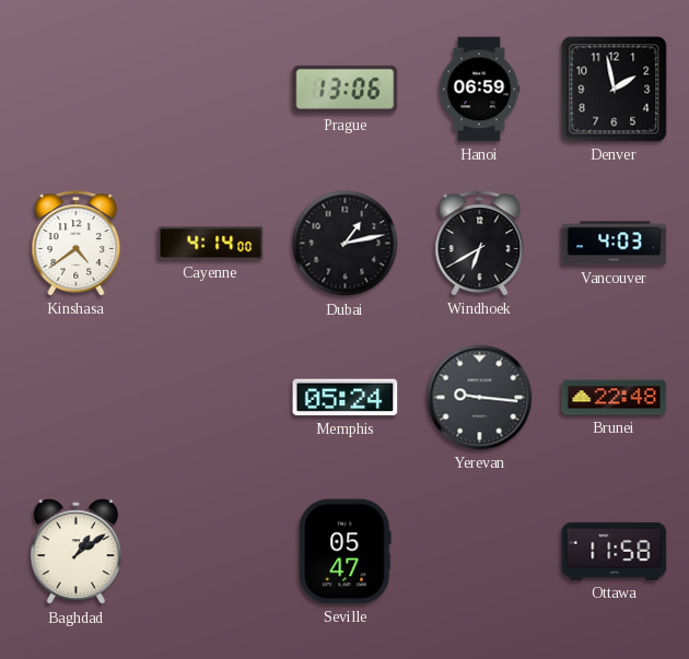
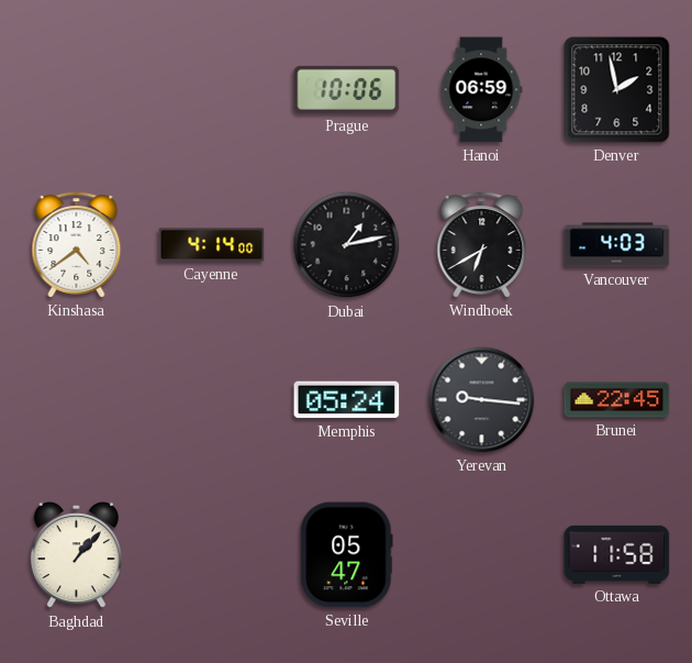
Prague: 13:06 -> 10:06
Brunei: 22:48 -> 22:45
Baghdad: 1:09 -> 1:07
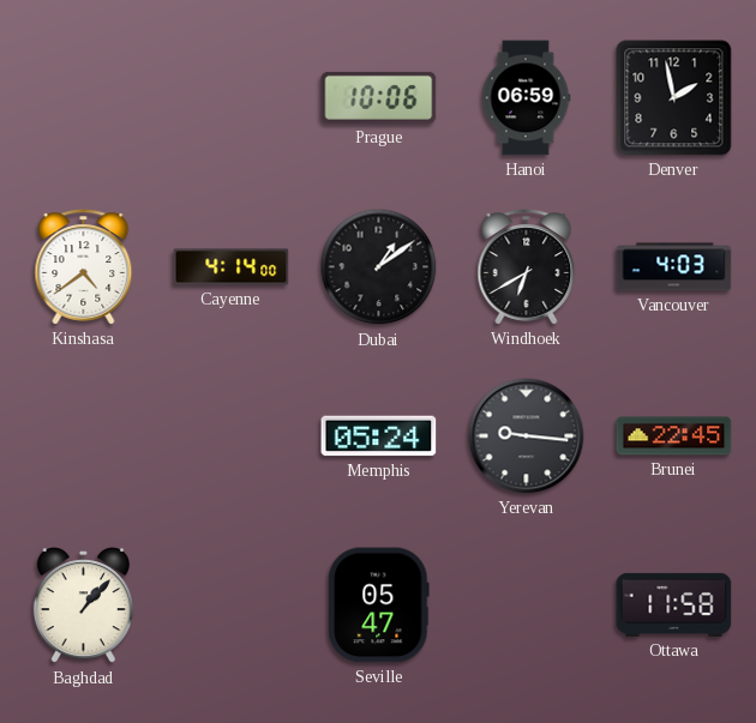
Dubai: 1:13 -> 1:09
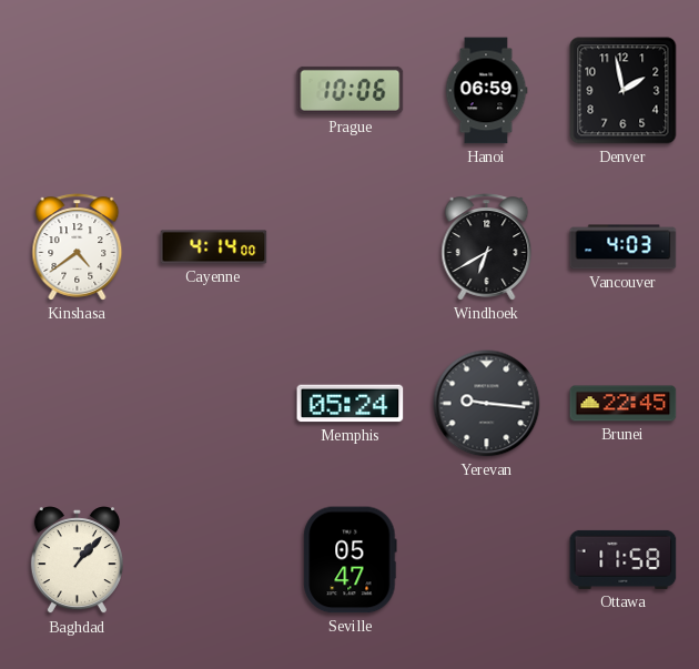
Dubai: 1:09 -> none
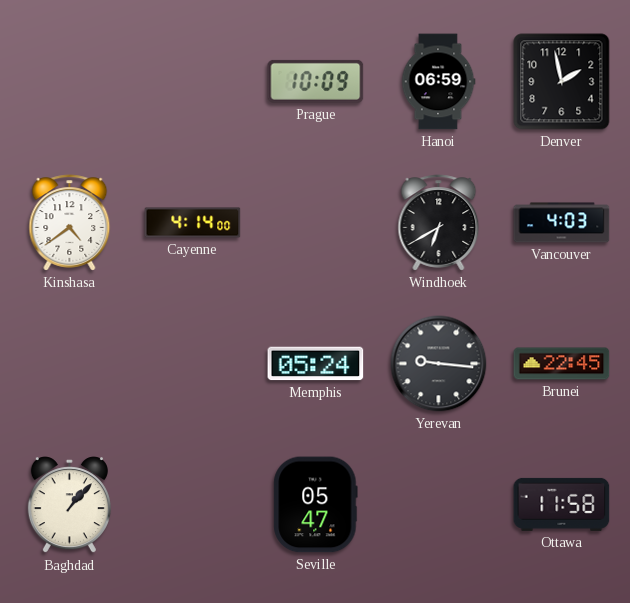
Prague: 10:06 -> 10:09
